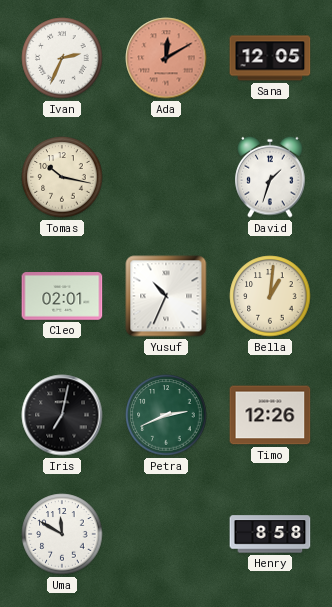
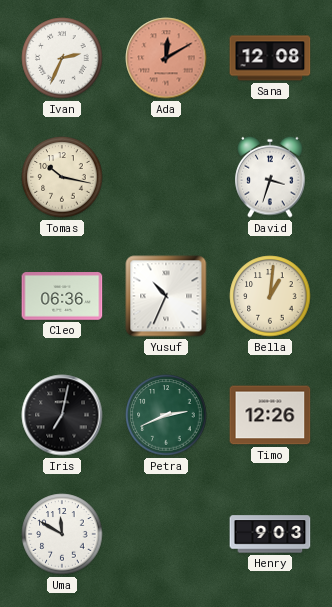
Sana: 12:05 -> 12:08
David: 1:33 -> 3:33
Cleo: 02:01 -> 06:36
Henry: 8:58 -> 9:03
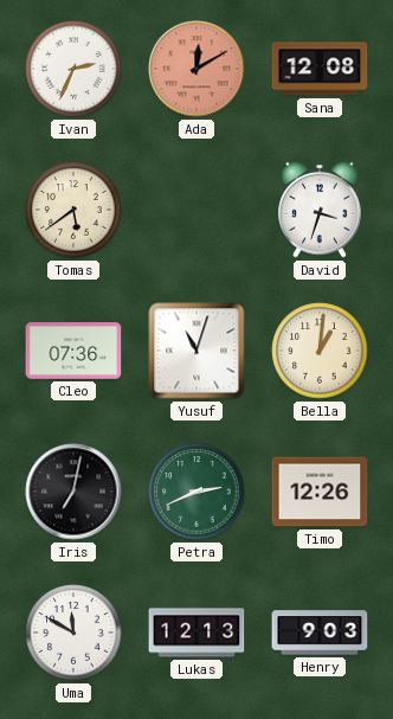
Tomas: 10:17 -> 5:39
Cleo: 06:36 -> 07:36
Yusuf: 10:34 -> 11:03
Lukas: none -> 12:13
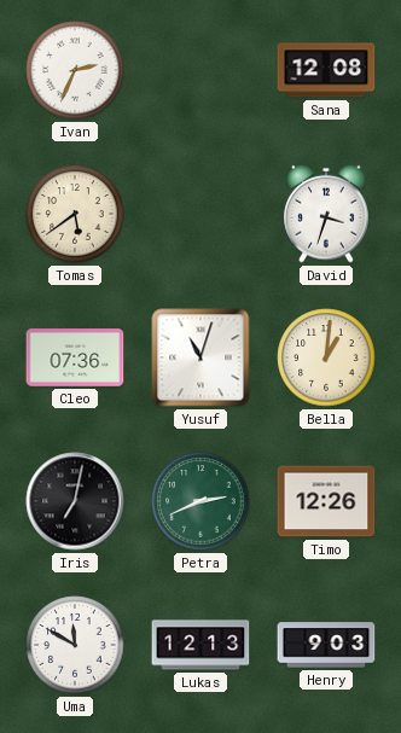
Ada: 12:10 -> none
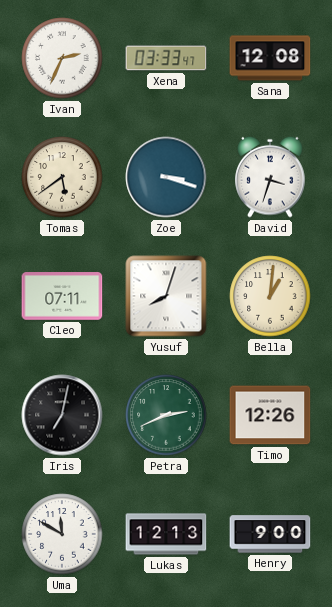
Xena: none -> 03:33
Zoe: none -> 3:18
Cleo: 07:36 -> 07:11
Yusuf: 11:03 -> 8:03
Henry: 9:03 -> 9:00
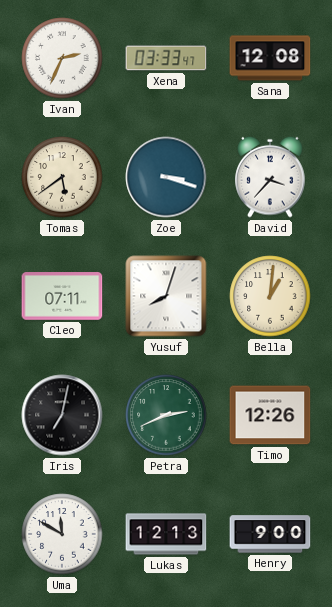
David: 3:33 -> 3:37
